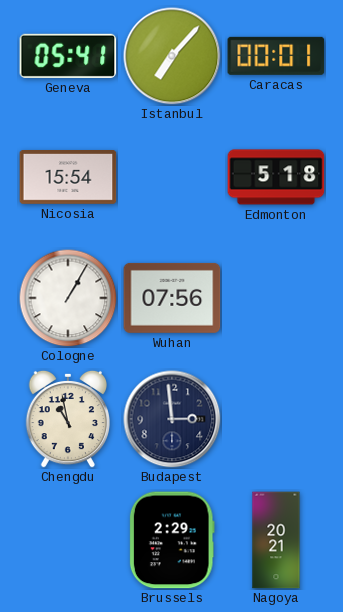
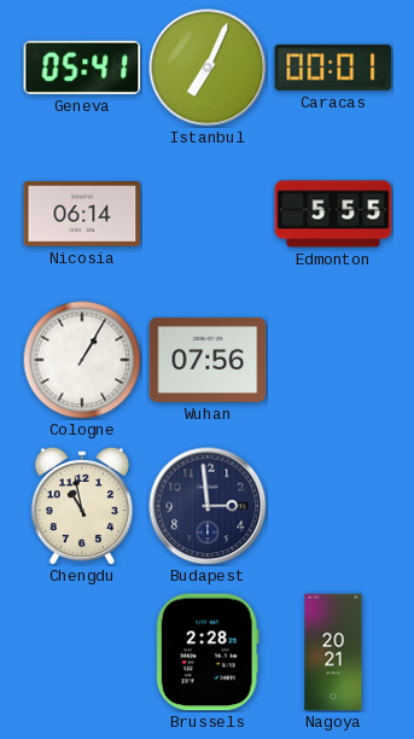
Istanbul: 7:07 -> 7:04
Nicosia: 15:54 -> 06:14
Edmonton: 5:18 -> 5:55
Brussels: 2:29 -> 2:28
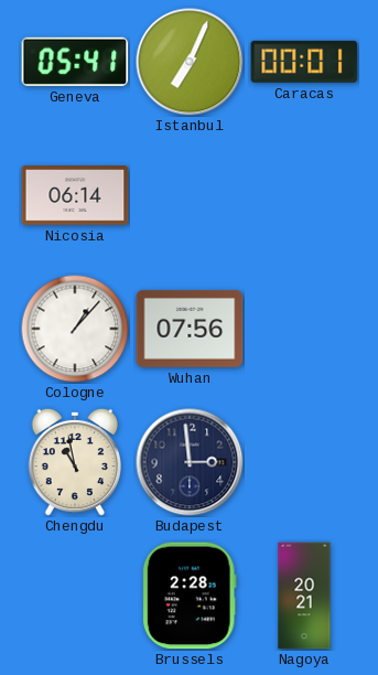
Edmonton: 5:55 -> none
Cologne: 1:05 -> 1:07
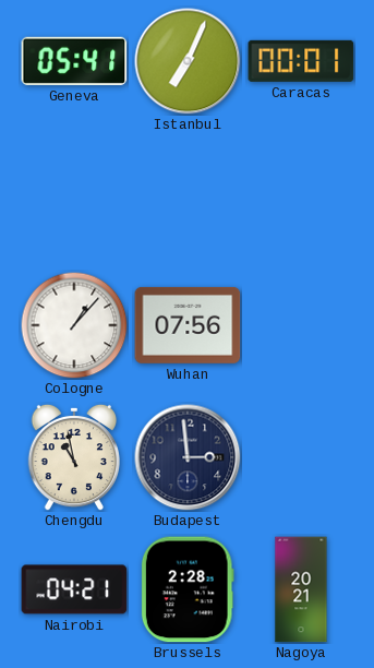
Nicosia: 06:14 -> none
Nairobi: none -> 04:21
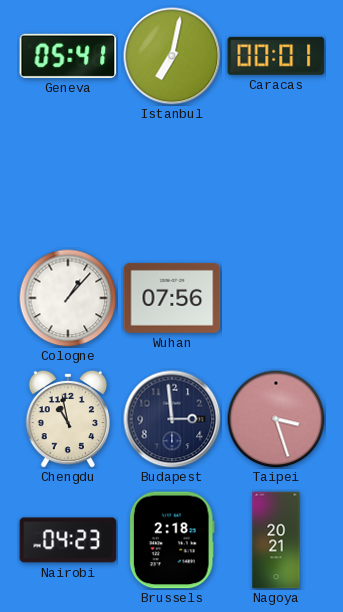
Istanbul: 7:04 -> 7:02
Taipei: none -> 3:27
Nairobi: 04:21 -> 04:23
Brussels: 2:28 -> 2:18
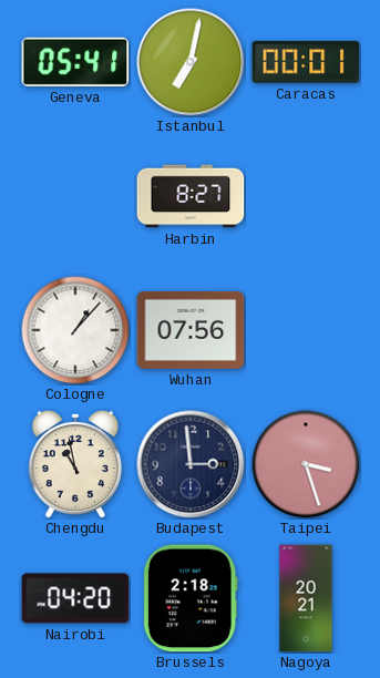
Harbin: none -> 8:27
Nairobi: 04:23 -> 04:20
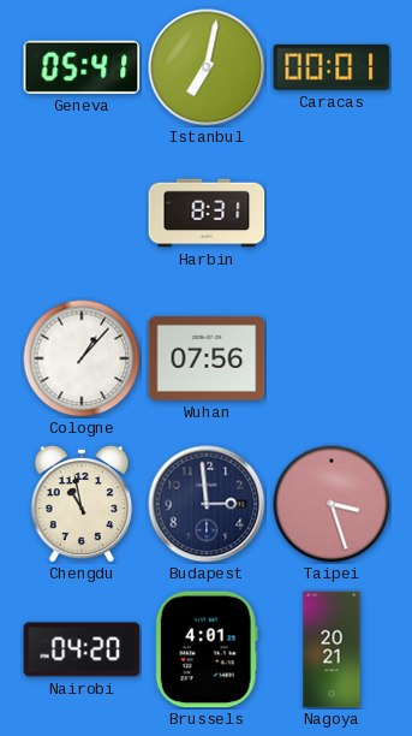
Harbin: 8:27 -> 8:31
Brussels: 2:18 -> 4:01
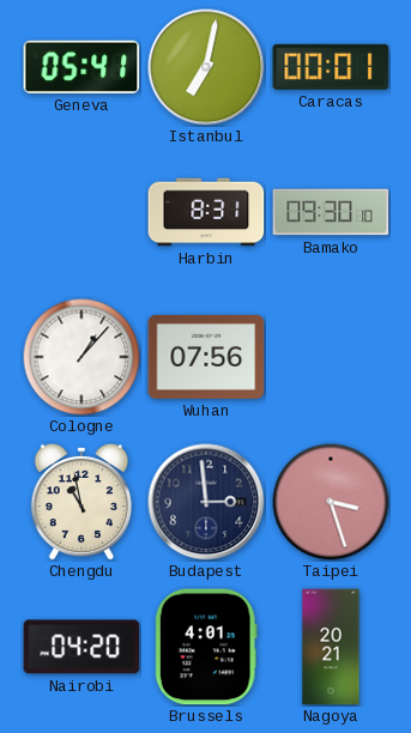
Bamako: none -> 09:30
